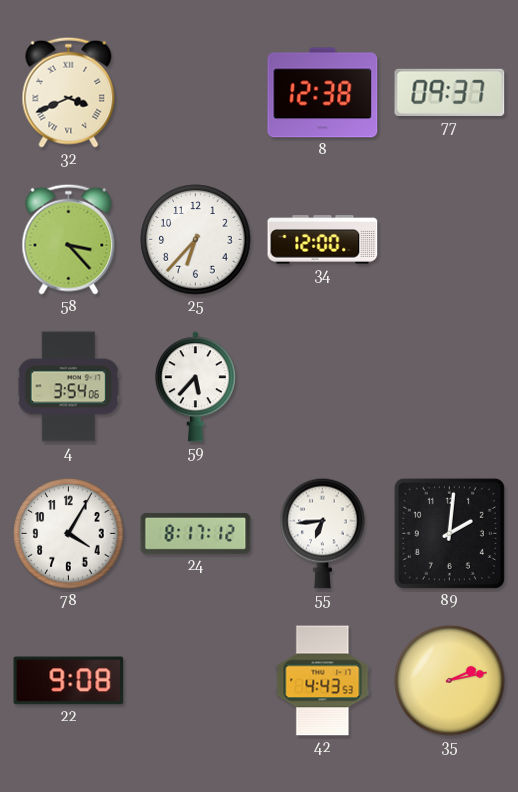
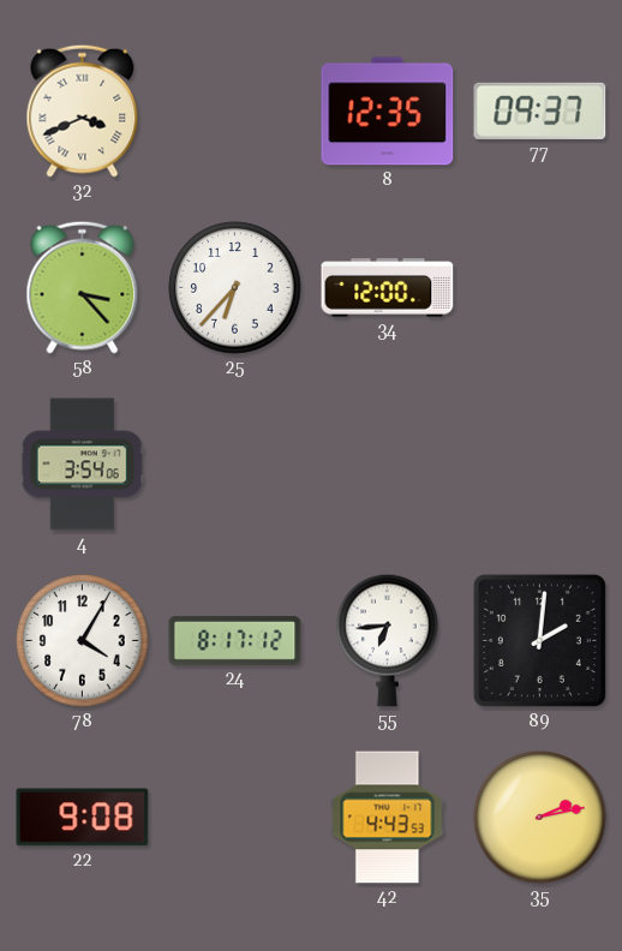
8: 12:38 -> 12:35
59: 5:37 -> none
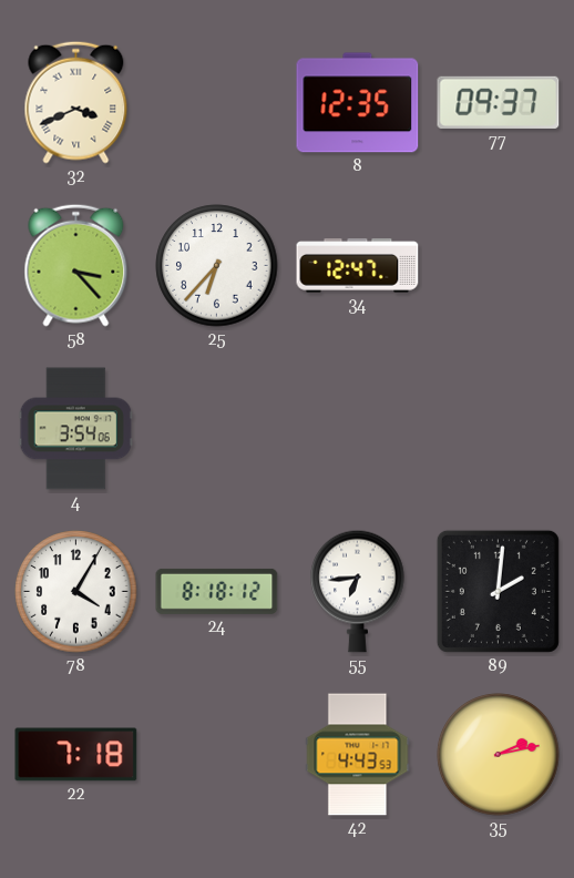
34: 12:00 -> 12:47
24: 8:17 -> 8:18
22: 9:08 -> 7:18
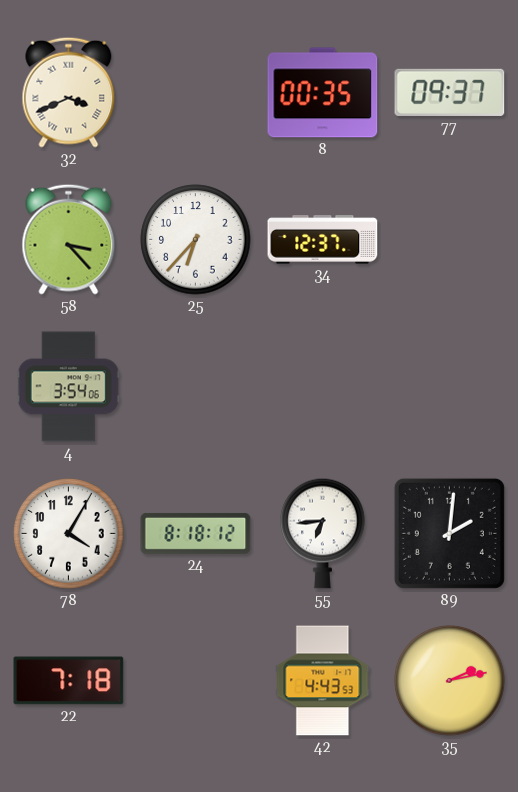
8: 12:35 -> 00:35
34: 12:47 -> 12:37
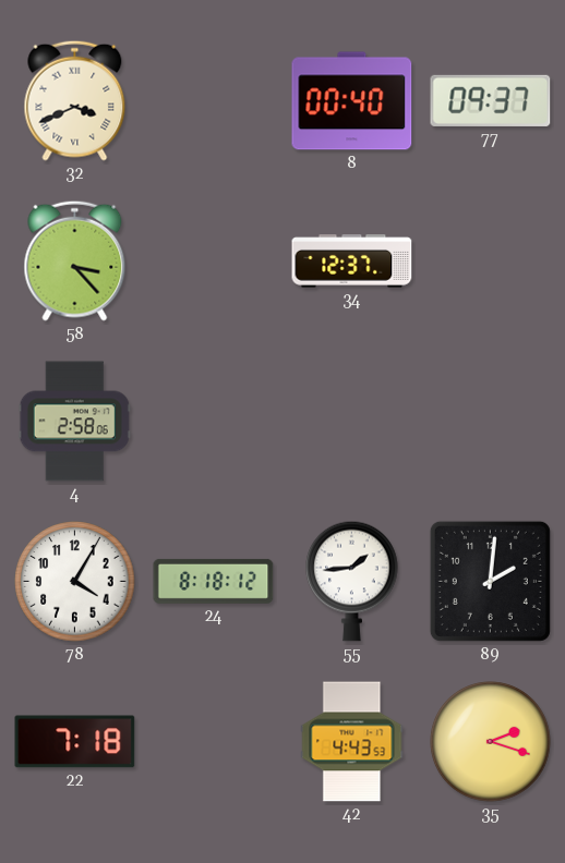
8: 00:35 -> 00:40
25: 6:37 -> none
4: 3:54 -> 2:58
55: 6:44 -> 1:44
35: 2:13 -> 2:18
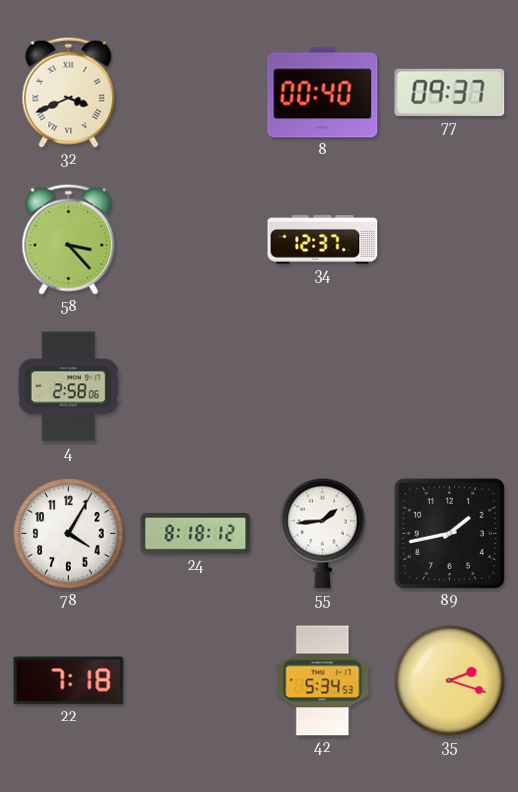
89: 2:01 -> 1:43
42: 4:43 -> 5:34
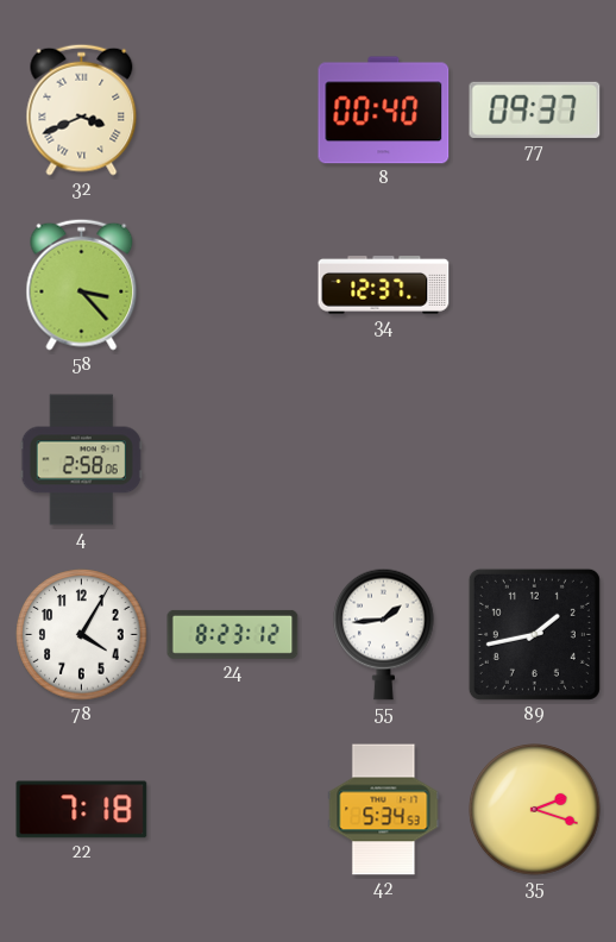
24: 8:18 -> 8:23
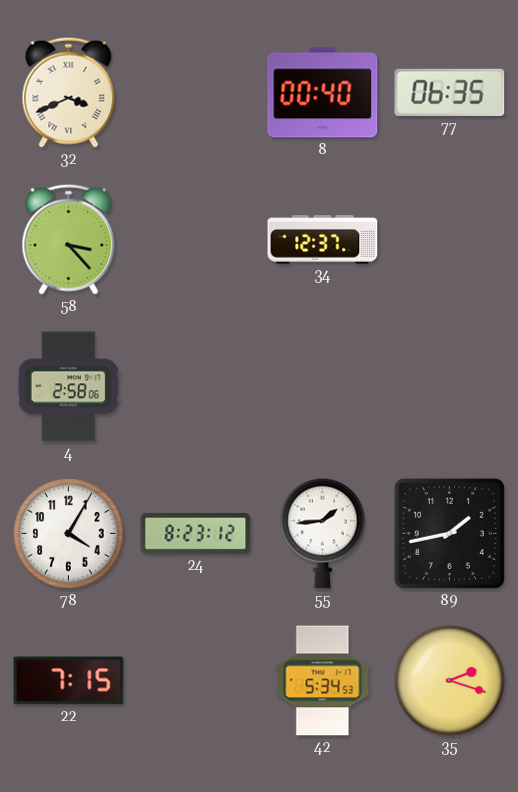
77: 09:37 -> 06:35
22: 7:18 -> 7:15
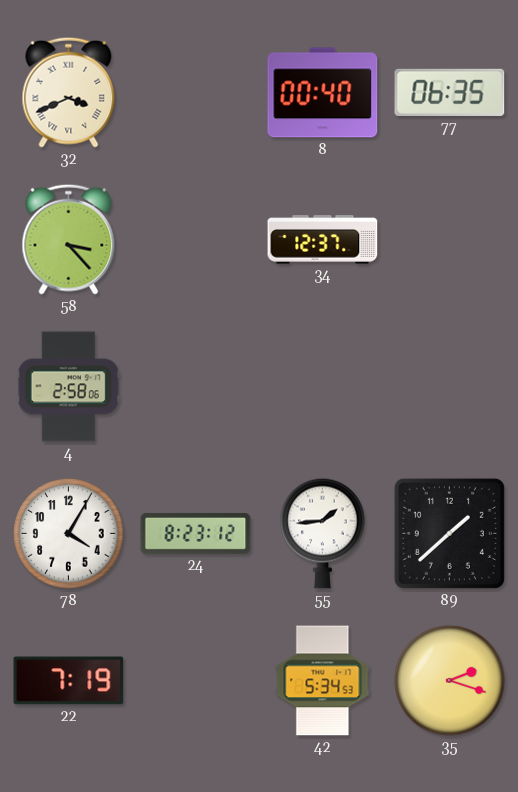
89: 1:43 -> 1:38
22: 7:15 -> 7:19
